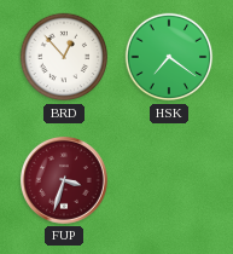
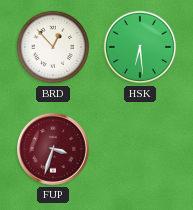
HSK: 7:21 -> 6:29
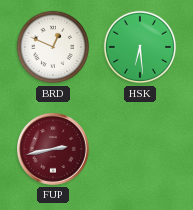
BRD: 12:53 -> 12:49
FUP: 3:33 -> 2:43
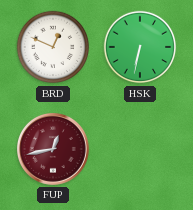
HSK: 6:29 -> 6:32
FUP: 2:43 -> 12:43
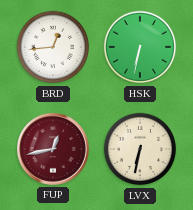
BRD: 12:49 -> 12:44
LVX: none -> 6:32
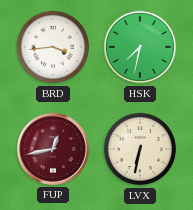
BRD: 12:44 -> 3:44
HSK: 6:32 -> 7:32
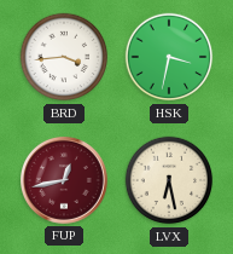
HSK: 7:32 -> 3:32
LVX: 6:32 -> 6:28
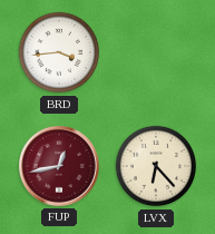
HSK: 3:32 -> none
LVX: 6:28 -> 6:23
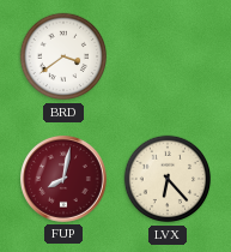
BRD: 3:44 -> 3:39
FUP: 12:43 -> 8:02
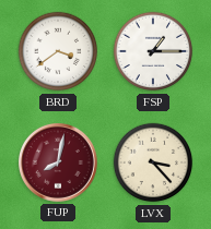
FSP: none -> 1:15
LVX: 6:23 -> 3:23
